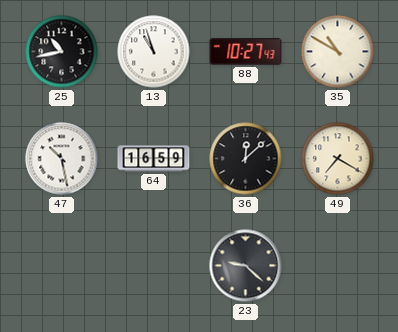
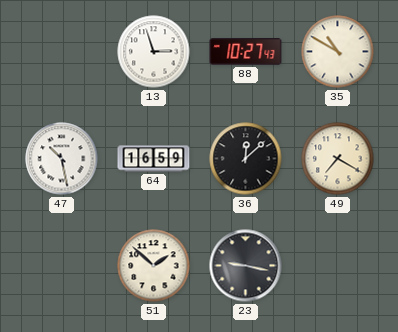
25: 10:43 -> none
13: 10:57 -> 2:57
51: none -> 1:52
23: 9:22 -> 9:17
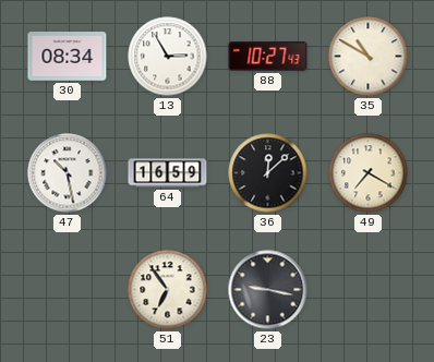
30: none -> 08:34
13: 2:57 -> 2:55
51: 1:52 -> 6:54
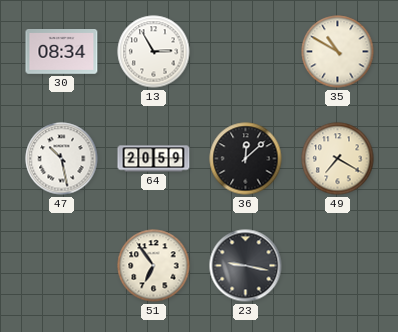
88: 10:27 -> none
64: 16:59 -> 20:59
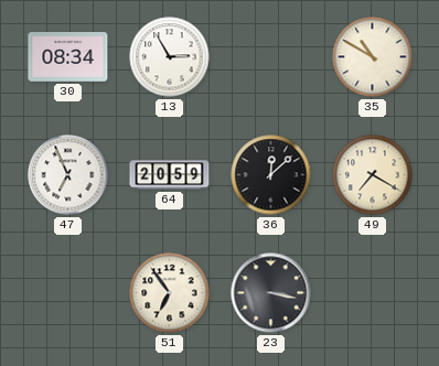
47: 10:28 -> 6:56
23: 9:17 -> 3:17
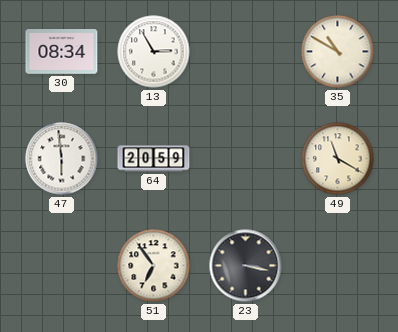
47: 6:56 -> 5:59
36: 12:08 -> none
49: 7:20 -> 11:20
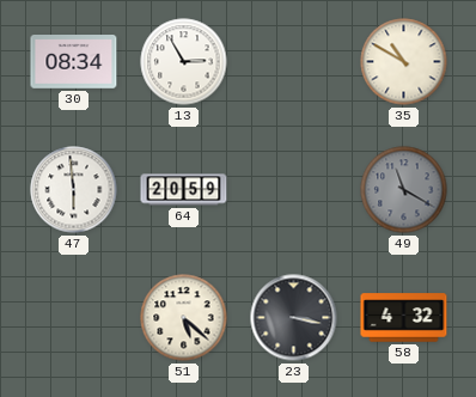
49 dial: cream -> grey
51: 6:54 -> 5:22
58: none -> 4:32
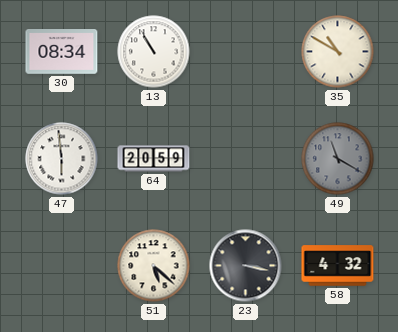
13: 2:55 -> 10:55
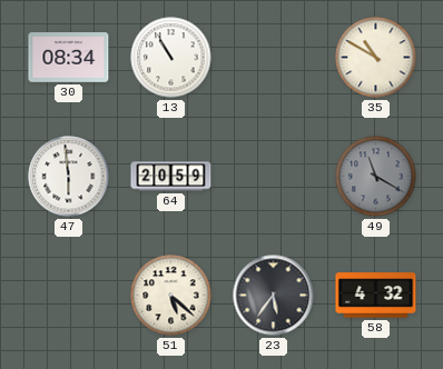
23: 3:17 -> 5:36
